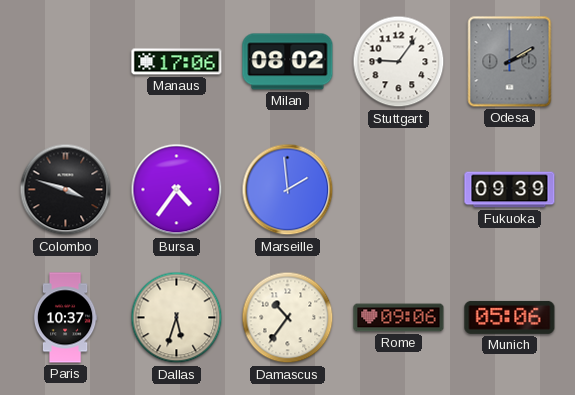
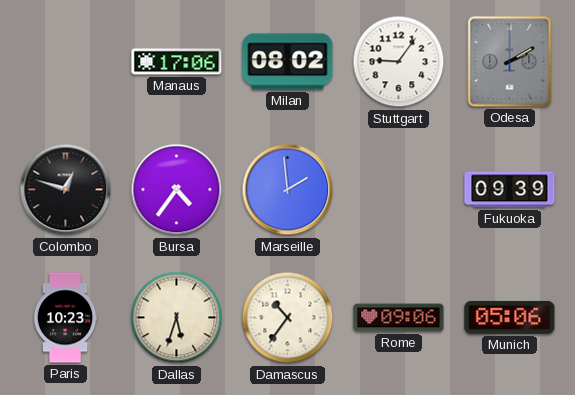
Colombo: 3:48 -> 12:48
Paris: 10:37 -> 10:23
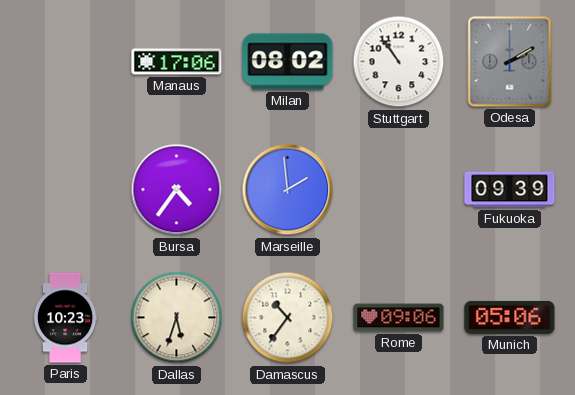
Stuttgart: 9:06 -> 10:54
Colombo: 12:48 -> none
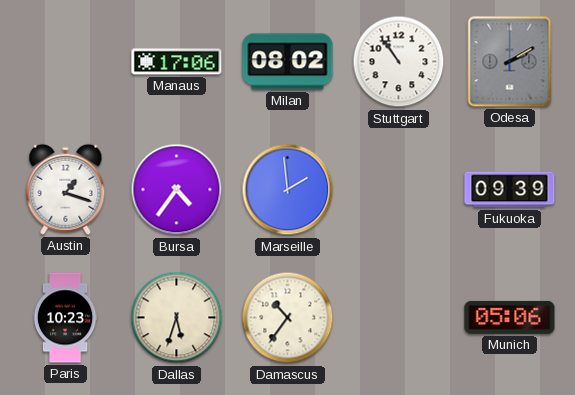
Austin: none -> 1:18
Rome: 09:06 -> none
